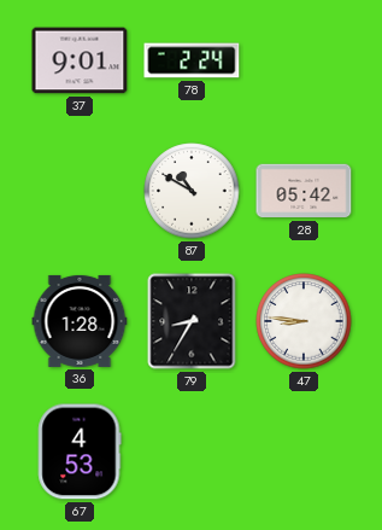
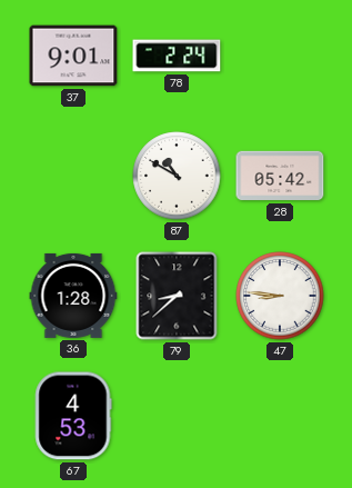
79: 8:35 -> 8:38
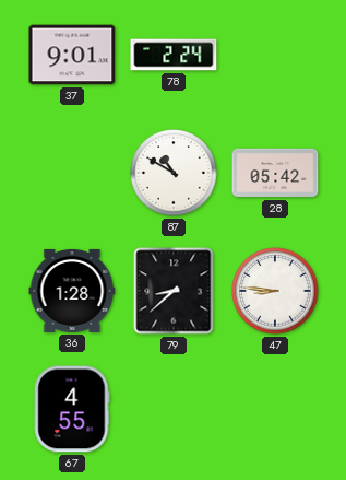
67: 4:53 -> 4:55
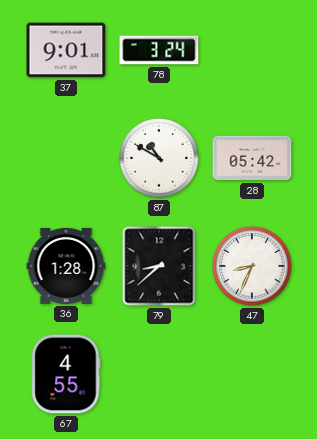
78: 2:24 -> 3:24
47: 8:46 -> 8:34
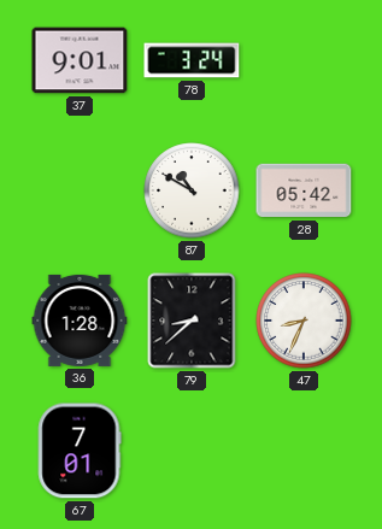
67: 4:55 -> 7:01
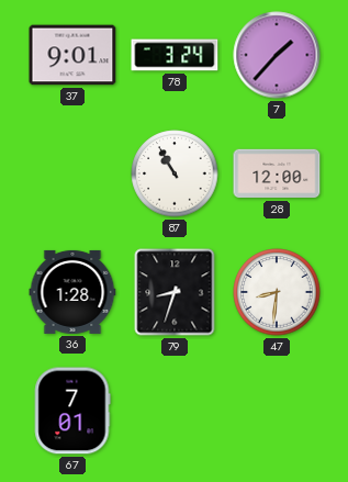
7: none -> 1:37
87: 10:50 -> 10:55
28: 05:42 -> 12:00
79: 8:38 -> 8:33
47: 8:34 -> 8:31
